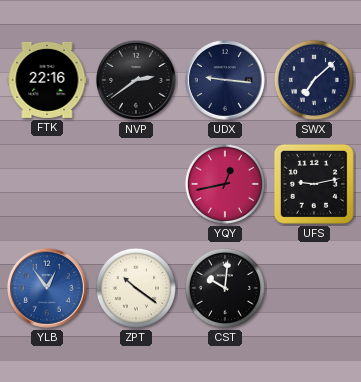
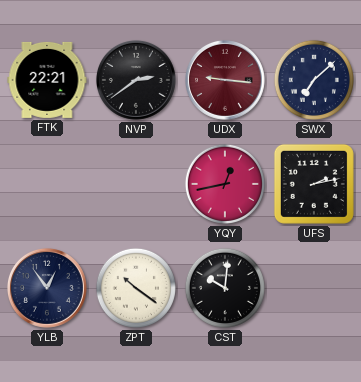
FTK: 22:16 -> 22:21
UDX dial: navy -> burgundy
UFS: 9:13 -> 2:13
YLB dial: blue -> navy
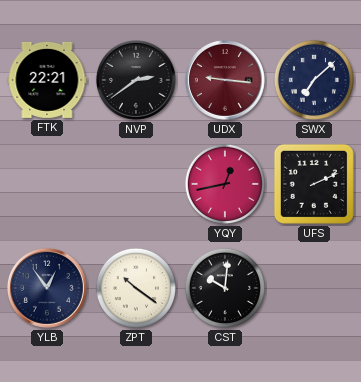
UFS: 2:13 -> 2:11
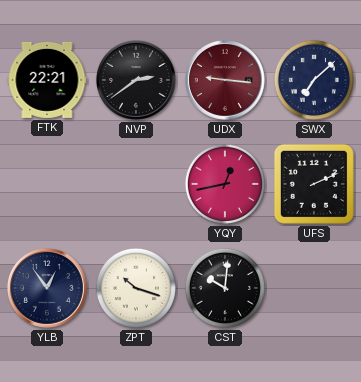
ZPT: 10:21 -> 10:18
